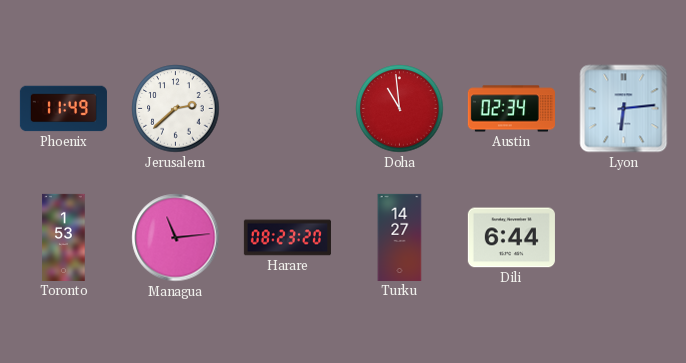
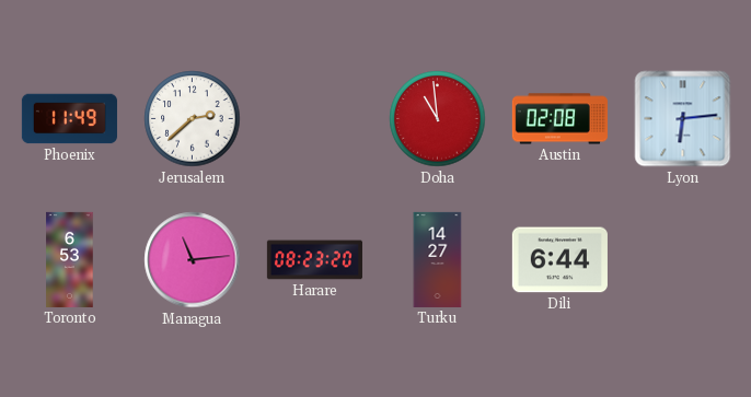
Austin: 02:34 -> 02:08
Toronto: 1:53 -> 6:53
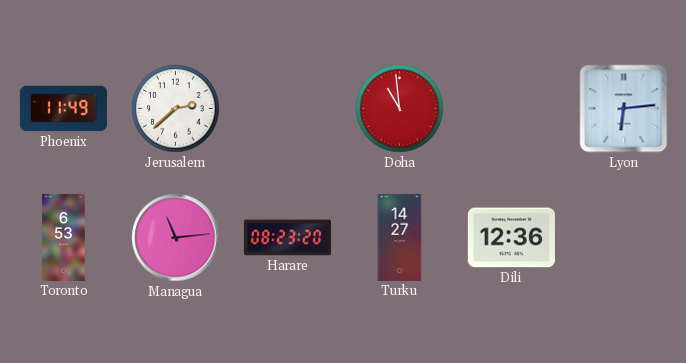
Austin: 02:08 -> none
Dili: 6:44 -> 12:36
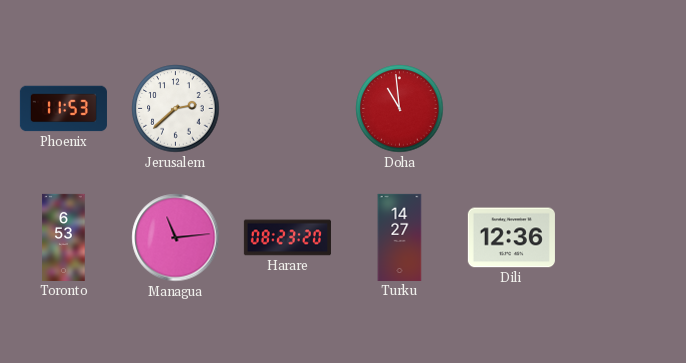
Phoenix: 11:49 -> 11:53
Lyon: 6:14 -> none
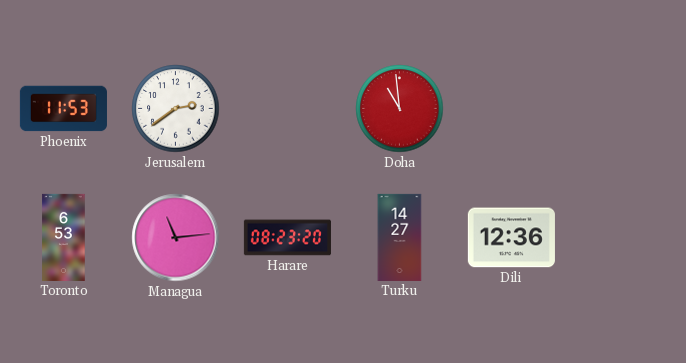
Jerusalem: 2:38 -> 2:39
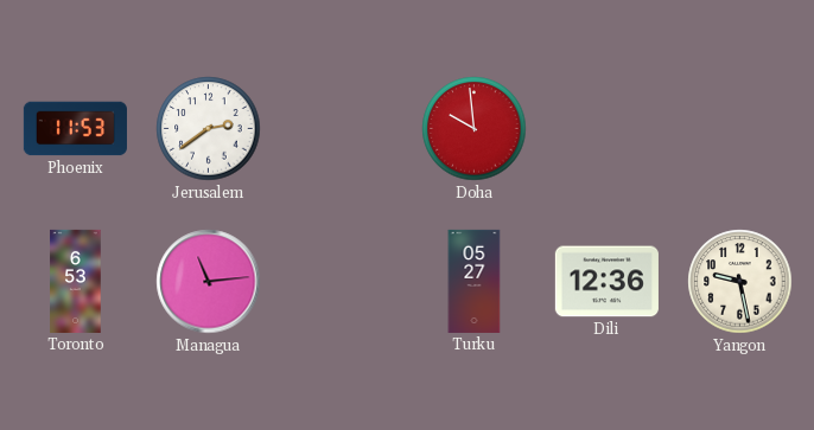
Doha: 10:59 -> 9:59
Harare: 08:23 -> none
Turku: 14:27 -> 05:27
Yangon: none -> 9:28
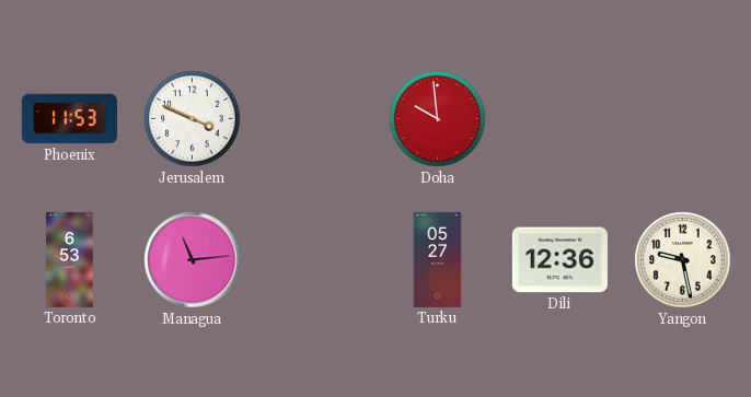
Jerusalem: 2:39 -> 3:49
